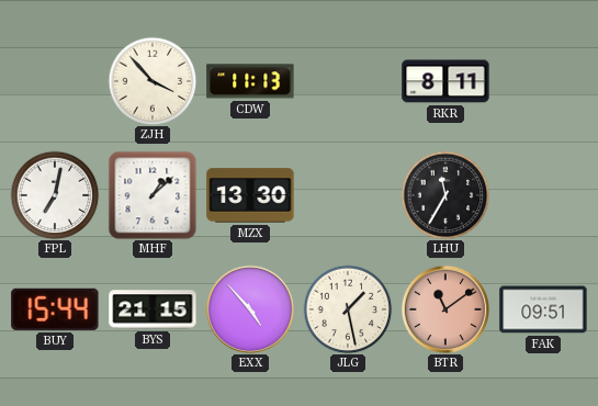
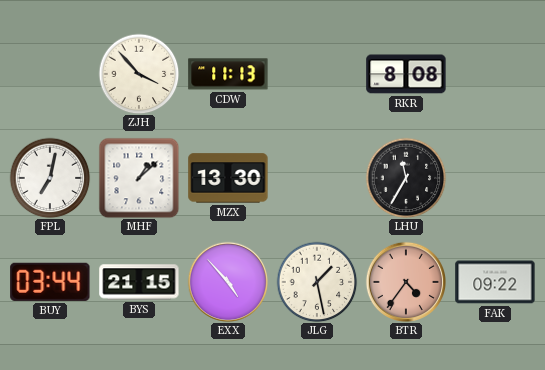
RKR: 8:11 -> 8:08
BUY: 15:44 -> 03:44
BTR: 11:09 -> 4:36
FAK: 09:51 -> 09:22
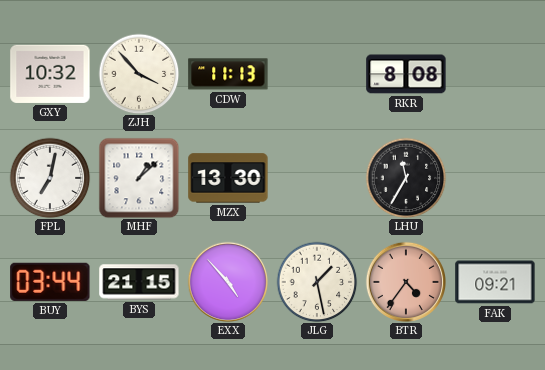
GXY: none -> 10:32
FAK: 09:22 -> 09:21
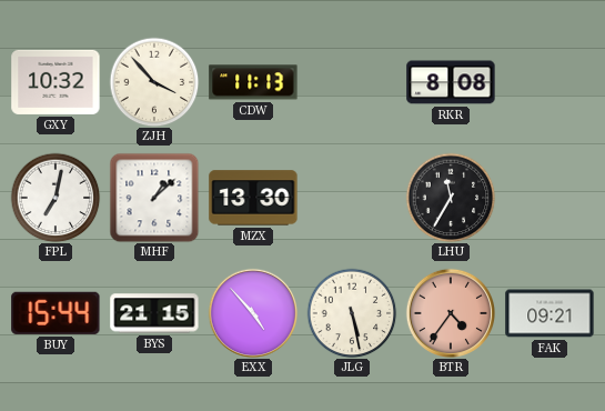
BUY: 03:44 -> 15:44
JLG: 1:28 -> 5:28
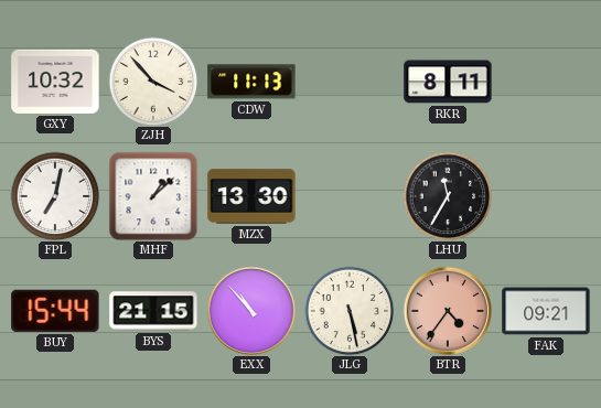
RKR: 8:08 -> 8:11
EXX: 4:53 -> 10:53
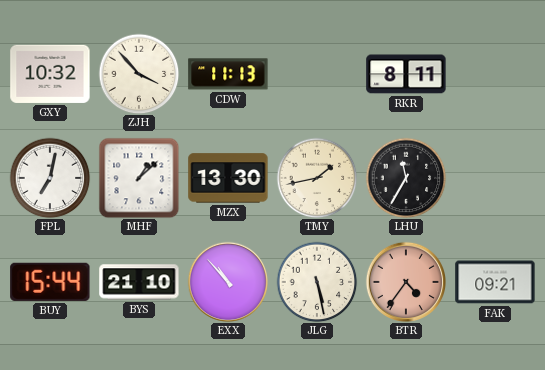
TMY: none -> 1:43
BYS: 21:15 -> 21:10
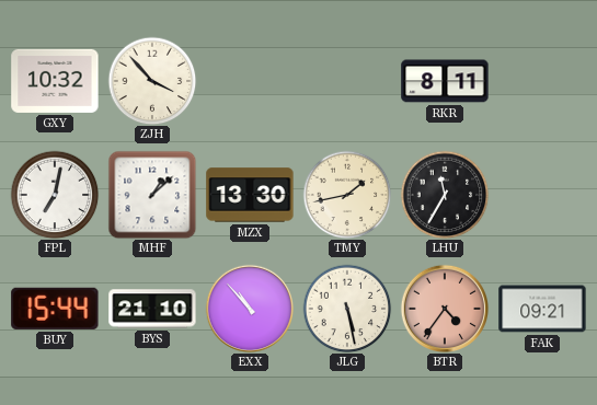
CDW: 11:13 -> none
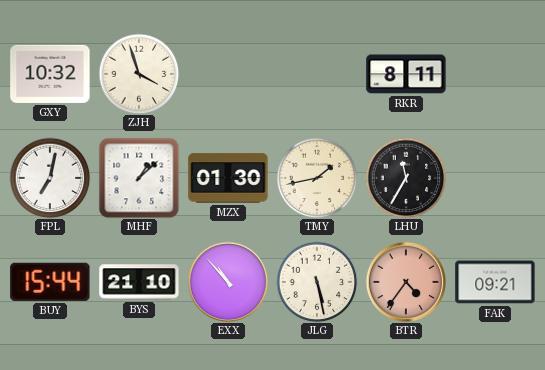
ZJH: 3:53 -> 3:57
MZX: 13:30 -> 01:30
